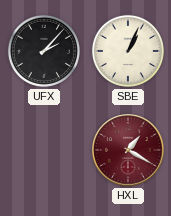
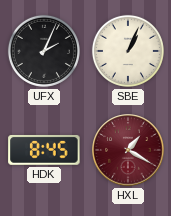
UFX: 2:07 -> 2:04
HDK: none -> 8:45
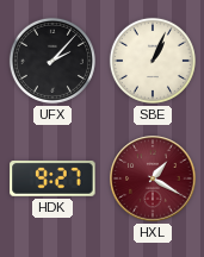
UFX: 2:04 -> 2:07
HDK: 8:45 -> 9:27
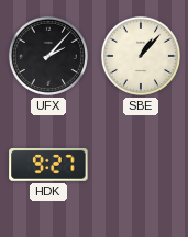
SBE: 1:04 -> 1:07
HXL: 1:20 -> none
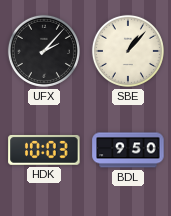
HDK: 9:27 -> 10:03
BDL: none -> 9:50
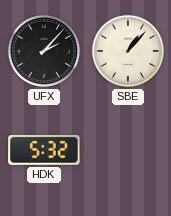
HDK: 10:03 -> 5:32
BDL: 9:50 -> none
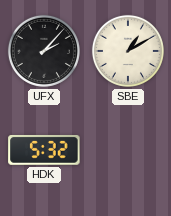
SBE: 1:07 -> 1:10
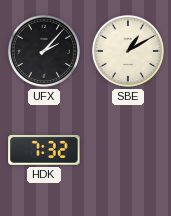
HDK: 5:32 -> 7:32
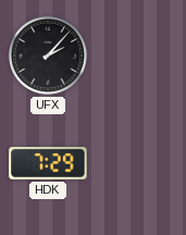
SBE: 1:10 -> none
HDK: 7:32 -> 7:29
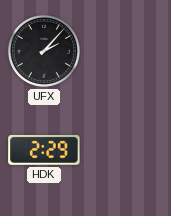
HDK: 7:29 -> 2:29
